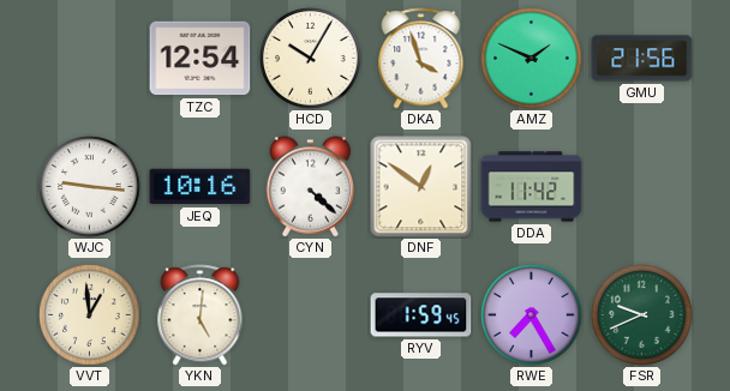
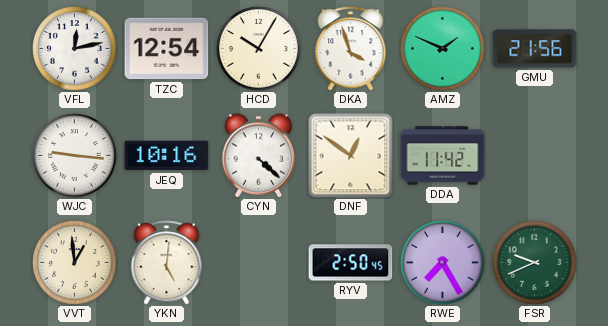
VFL: none -> 12:13
RYV: 1:59 -> 2:50
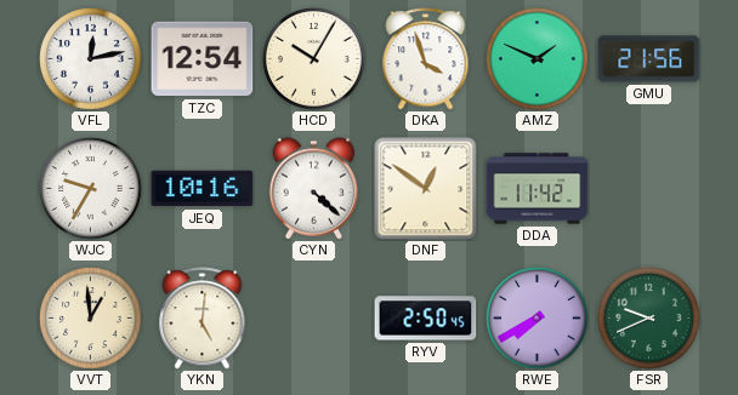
WJC: 9:16 -> 9:35
RWE: 7:25 -> 7:40
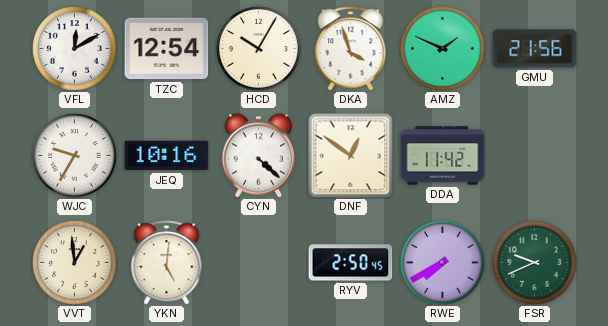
VFL: 12:13 -> 12:10
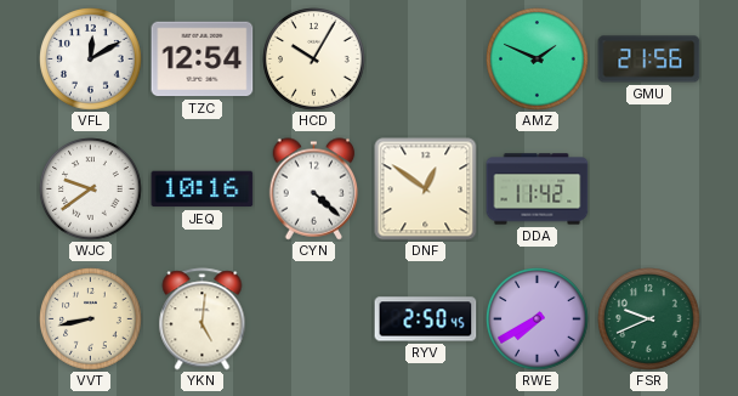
DKA: 3:57 -> none
WJC: 9:35 -> 9:39
VVT: 12:59 -> 8:43
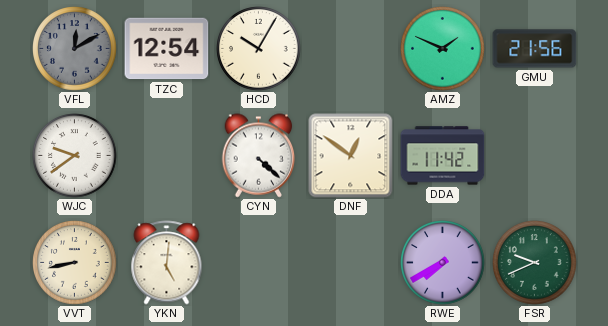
VFL dial: white -> grey
JEQ: 10:16 -> none
RYV: 2:50 -> none
